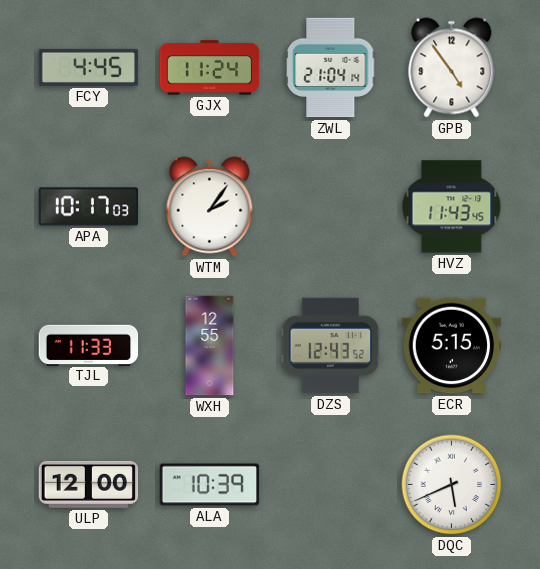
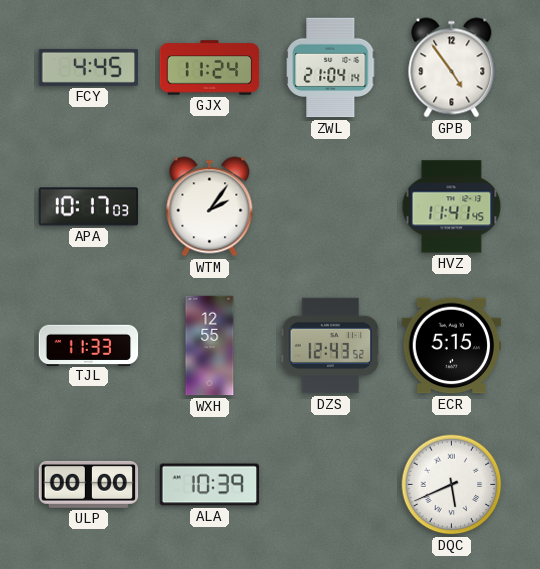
HVZ: 11:43 -> 11:41
ULP: 12:00 -> 00:00
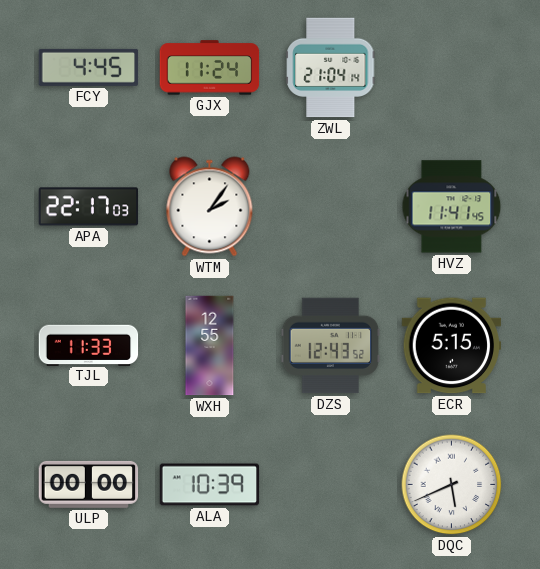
GPB: 4:54 -> none
APA: 10:17 -> 22:17
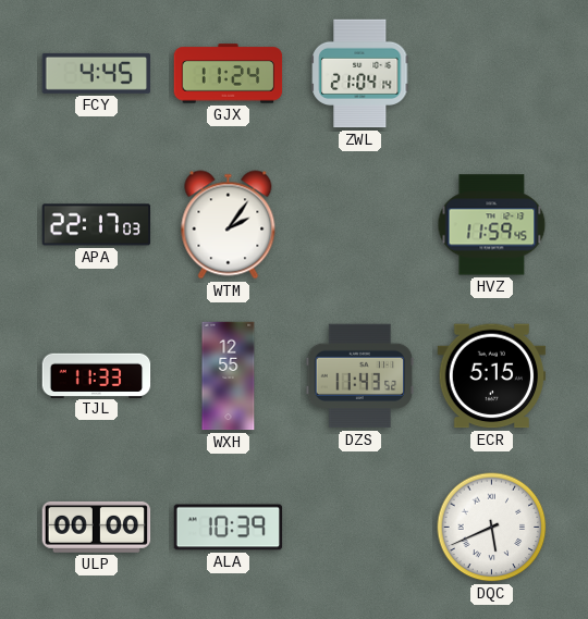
HVZ: 11:41 -> 11:59
DZS: 12:43 -> 11:43
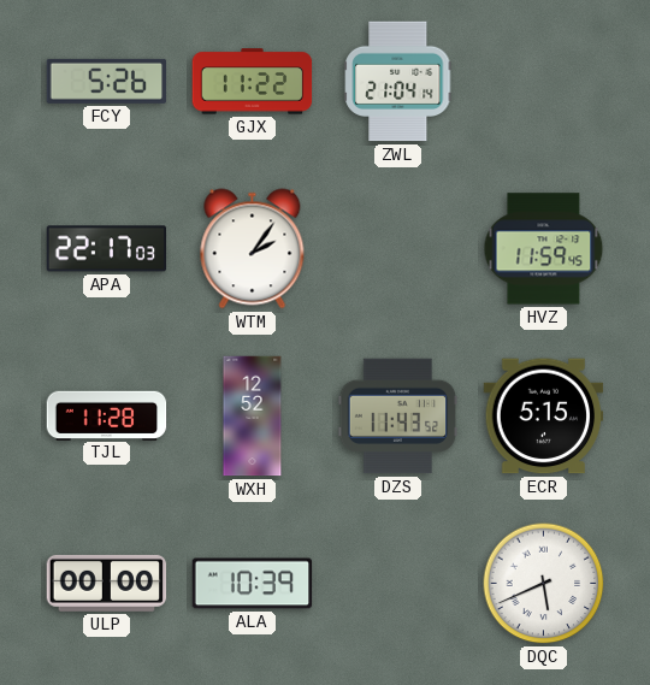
FCY: 4:45 -> 5:26
GJX: 11:24 -> 11:22
TJL: 11:33 -> 11:28
WXH: 12:55 -> 12:52
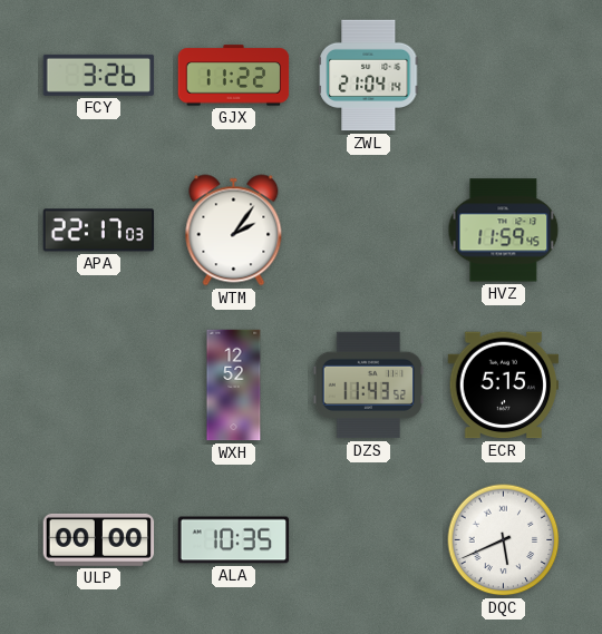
FCY: 5:26 -> 3:26
TJL: 11:28 -> none
ALA: 10:39 -> 10:35
